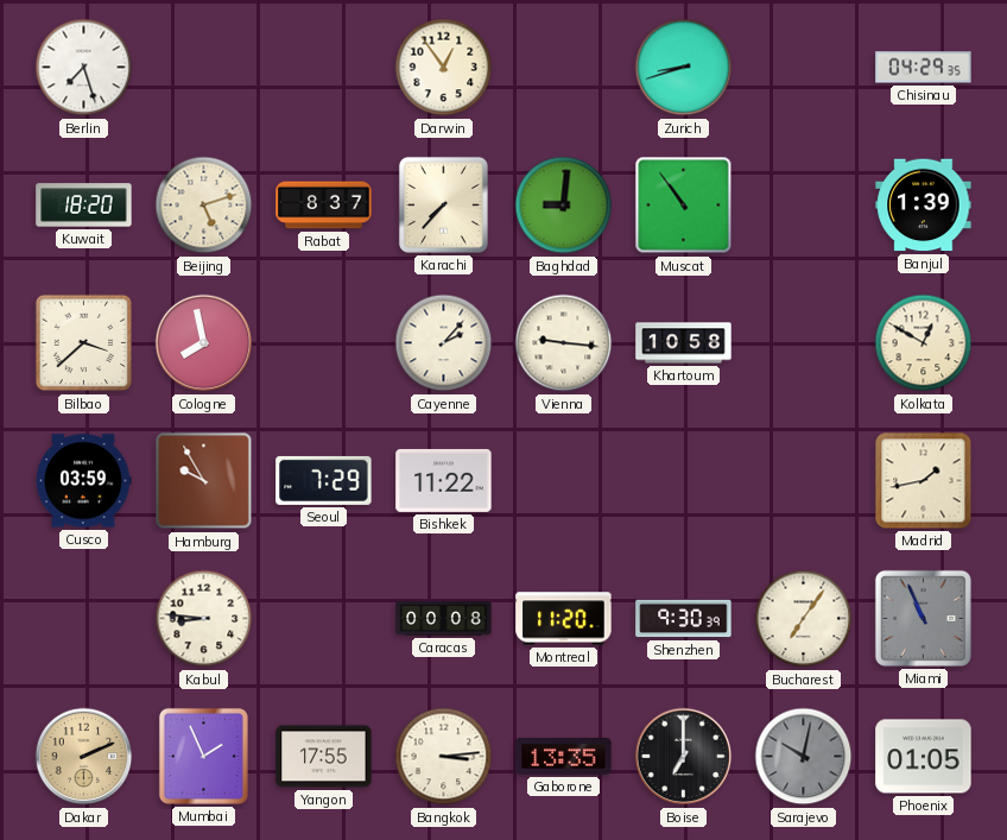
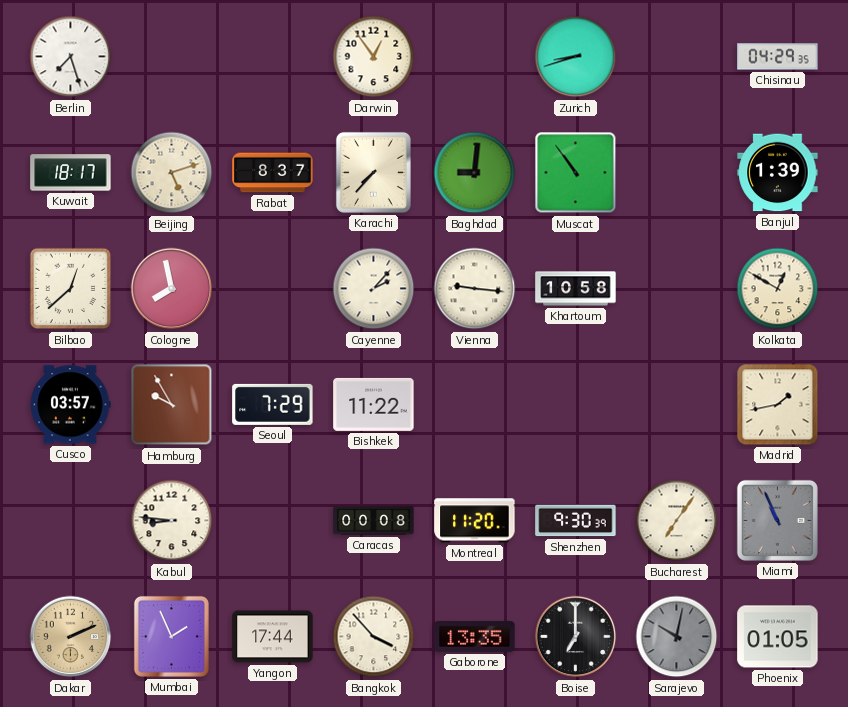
Kuwait: 18:20 -> 18:17
Bilbao: 3:38 -> 12:38
Cusco: 03:59 -> 03:57
Yangon: 17:55 -> 17:44
Bangkok: 3:14 -> 3:53
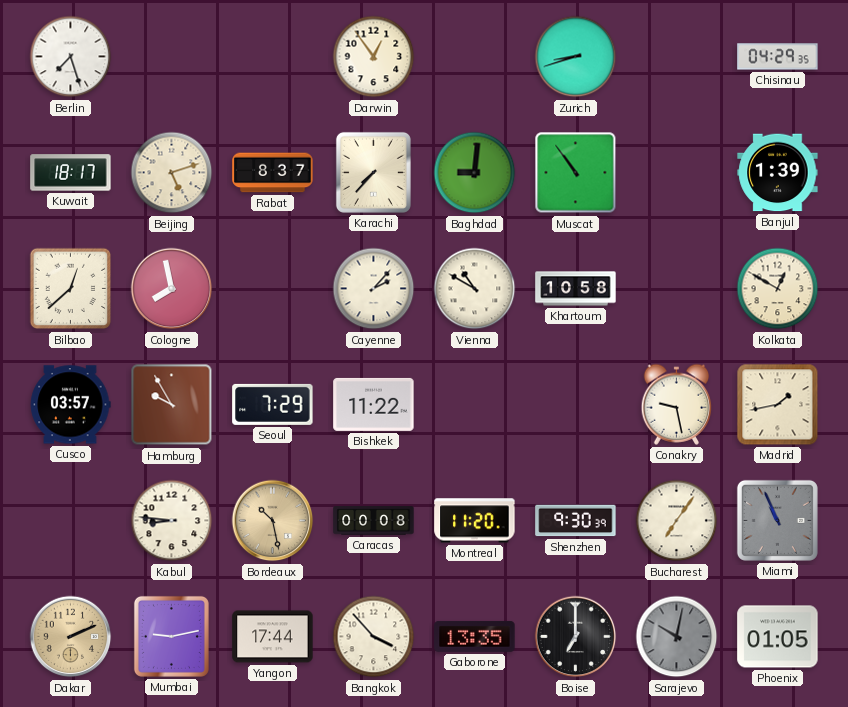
Vienna: 9:16 -> 10:50
Conakry: none -> 9:28
Bordeaux: none -> 10:28
Mumbai: 1:56 -> 9:13
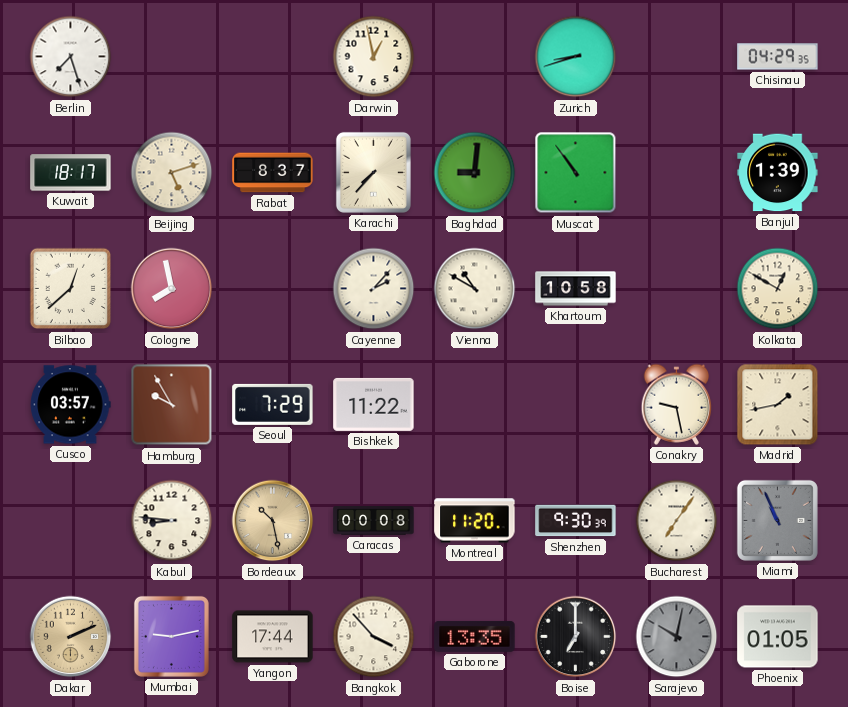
Darwin: 12:54 -> 12:58
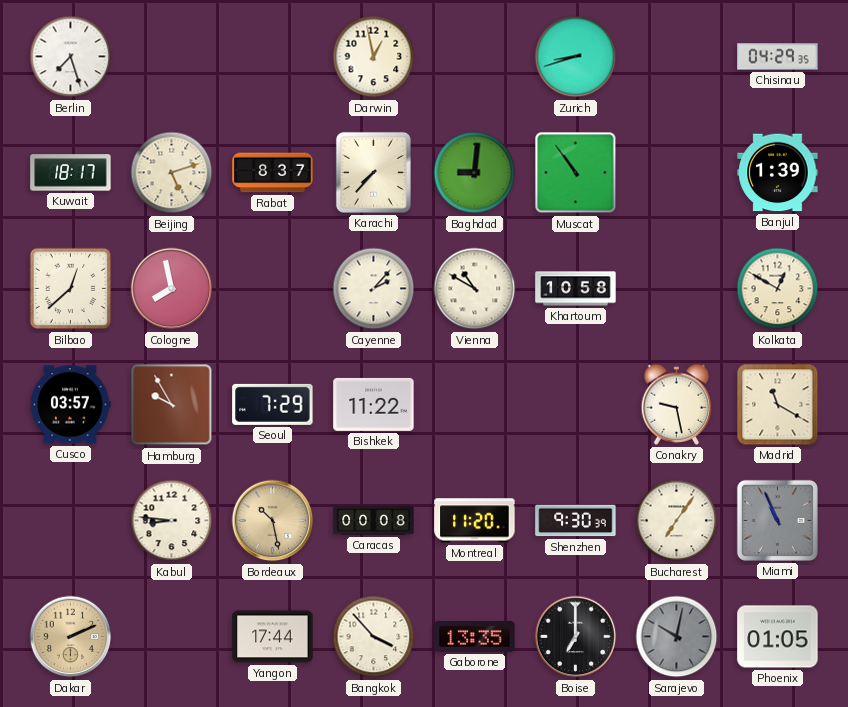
Madrid: 1:43 -> 11:20
Mumbai: 9:13 -> none
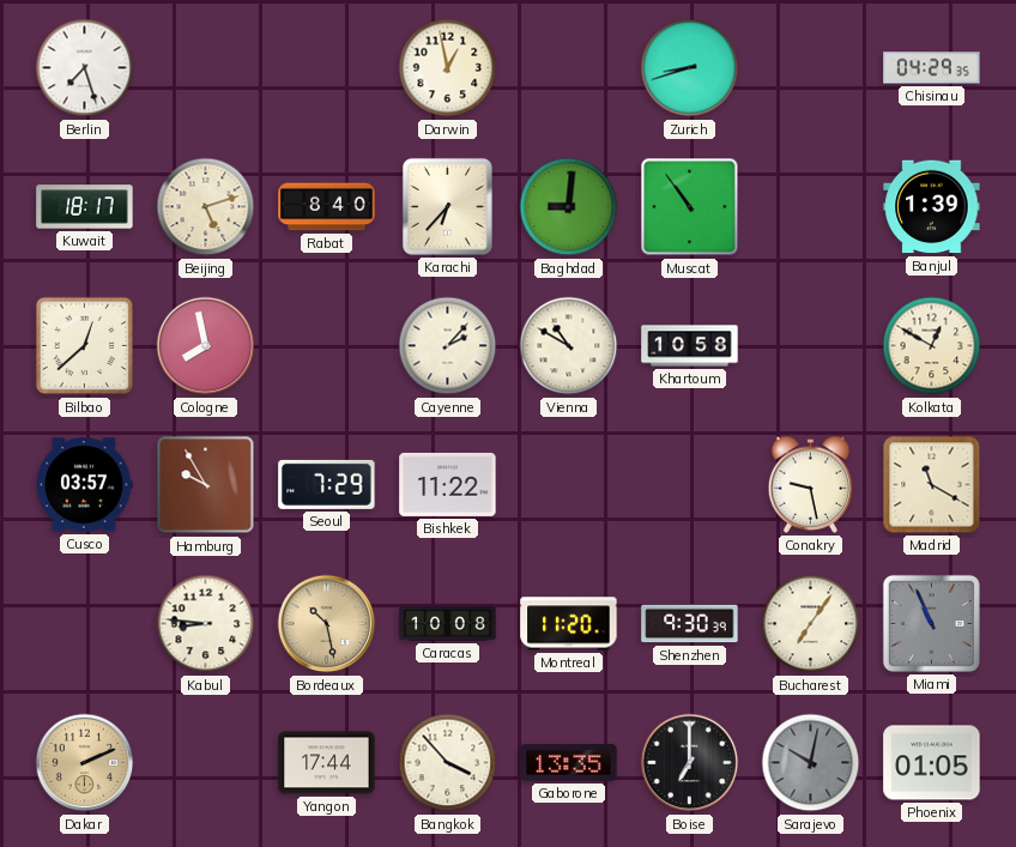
Rabat: 8:37 -> 8:40
Karachi: 7:37 -> 6:37
Caracas: 00:08 -> 10:08
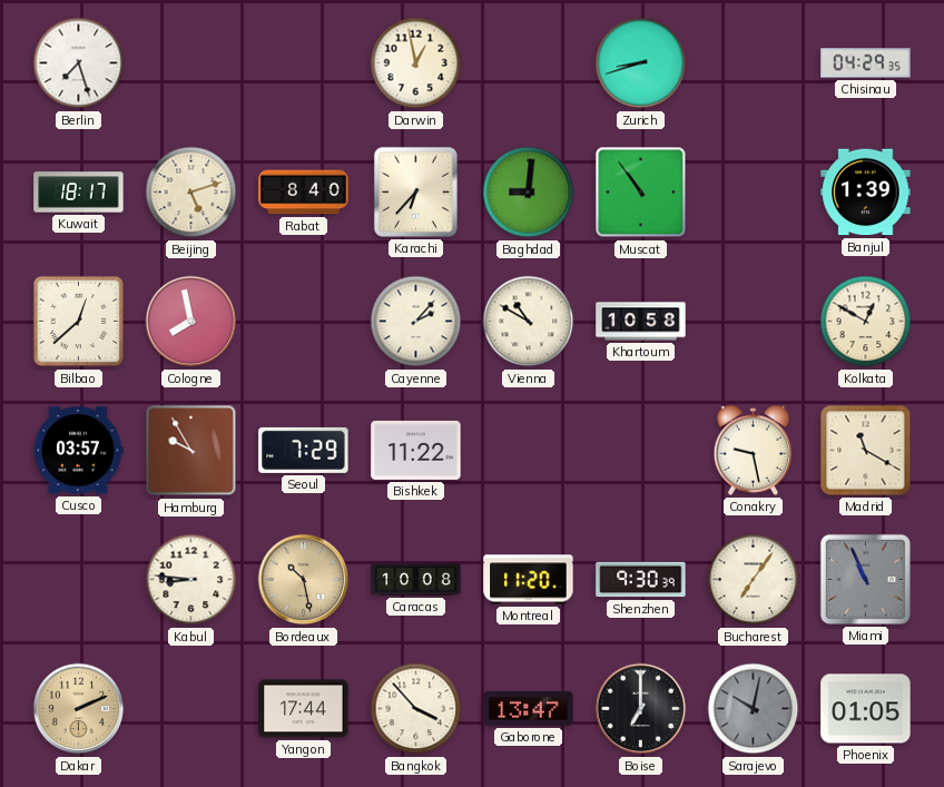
Gaborone: 13:35 -> 13:47
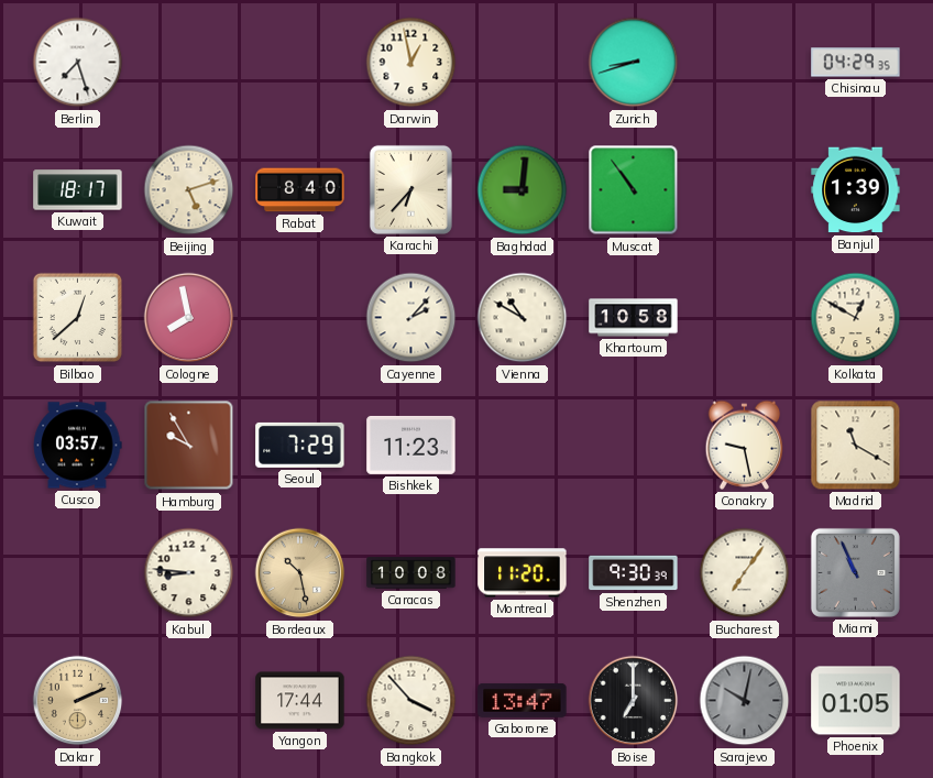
Bishkek: 11:22 -> 11:23
